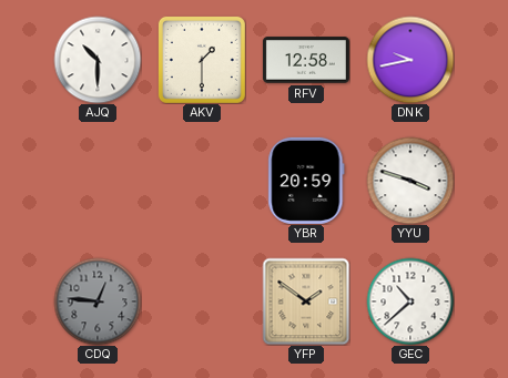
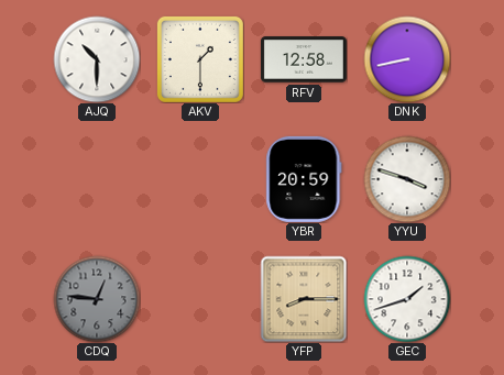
DNK: 9:43 -> 8:43
YFP: 1:51 -> 8:15
GEC: 10:38 -> 1:42
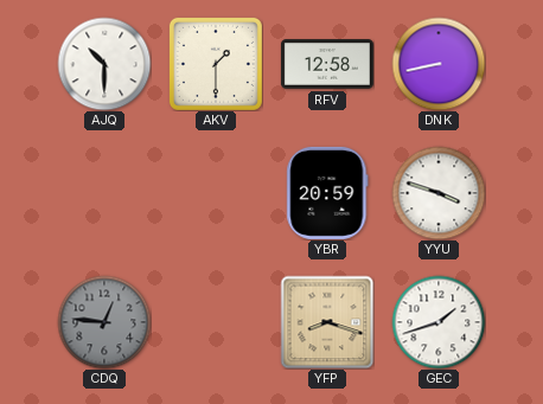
YFP: 8:15 -> 8:18
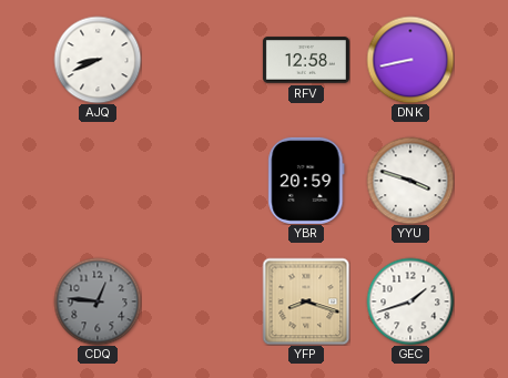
AJQ: 10:30 -> 8:41
AKV: 1:30 -> none
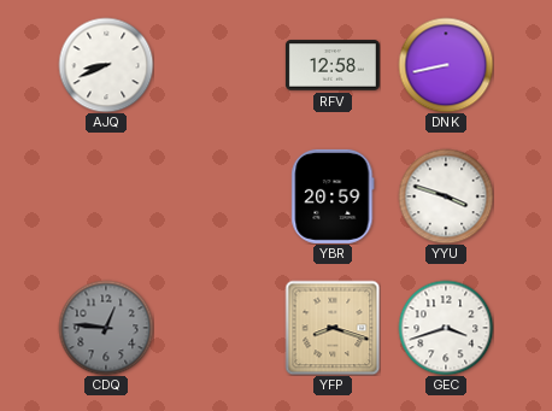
GEC: 1:42 -> 3:42
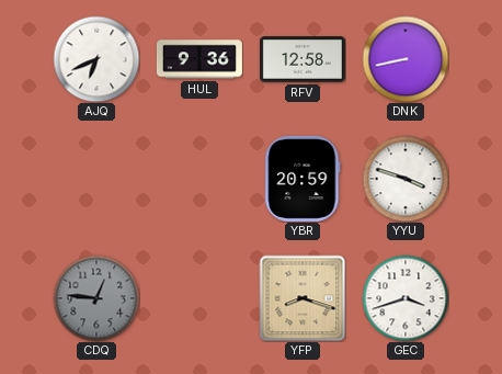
AJQ: 8:41 -> 6:41
HUL: none -> 9:36
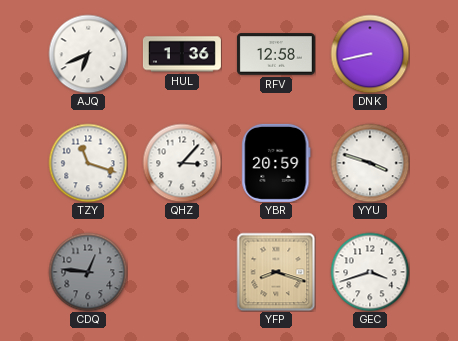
HUL: 9:36 -> 1:36
TZY: none -> 11:18
QHZ: none -> 3:07
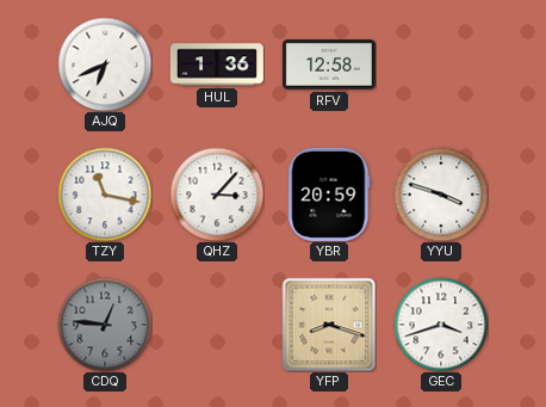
DNK: 8:43 -> none
TZY: 11:18 -> 11:17
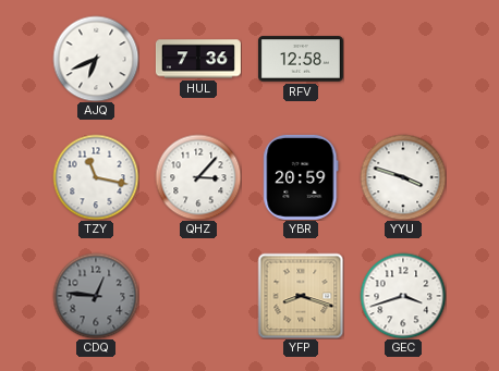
HUL: 1:36 -> 7:36
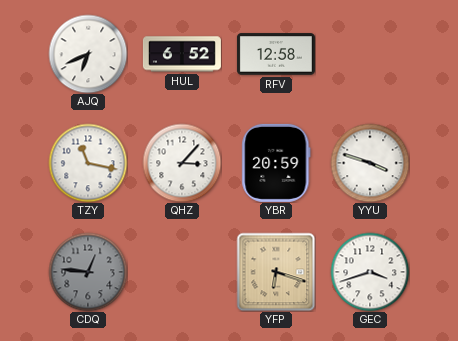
HUL: 7:36 -> 6:52
YFP: 8:18 -> 6:18
